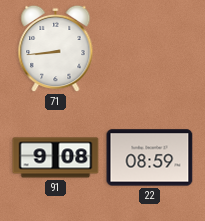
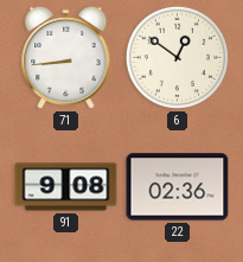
6: none -> 12:51
22: 08:59 -> 02:36
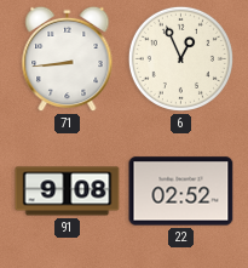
6: 12:51 -> 12:56
22: 02:36 -> 02:52
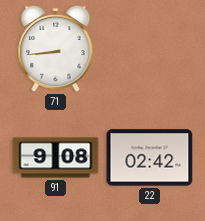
6: 12:56 -> none
22: 02:52 -> 02:42
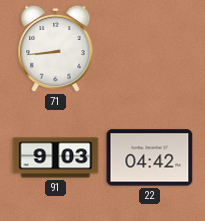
91: 9:08 -> 9:03
22: 02:42 -> 04:42
